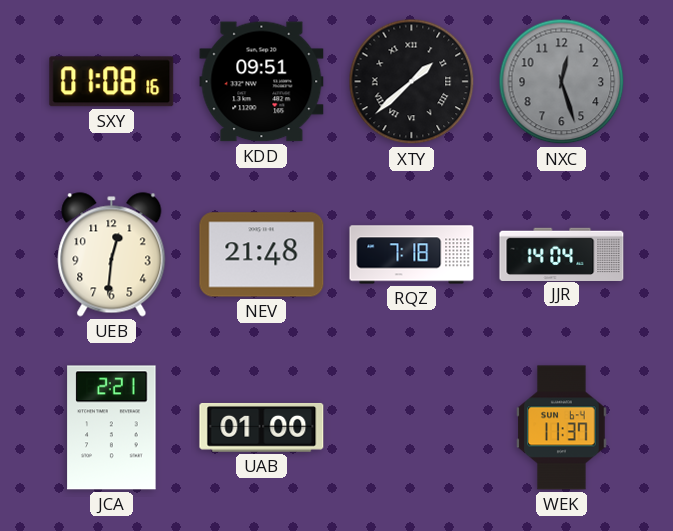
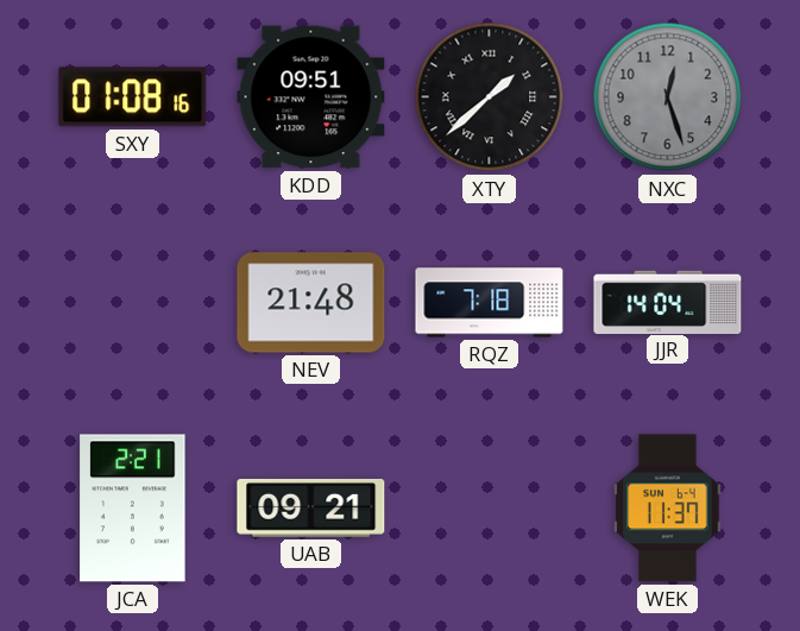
UEB: 12:31 -> none
UAB: 01:00 -> 09:21
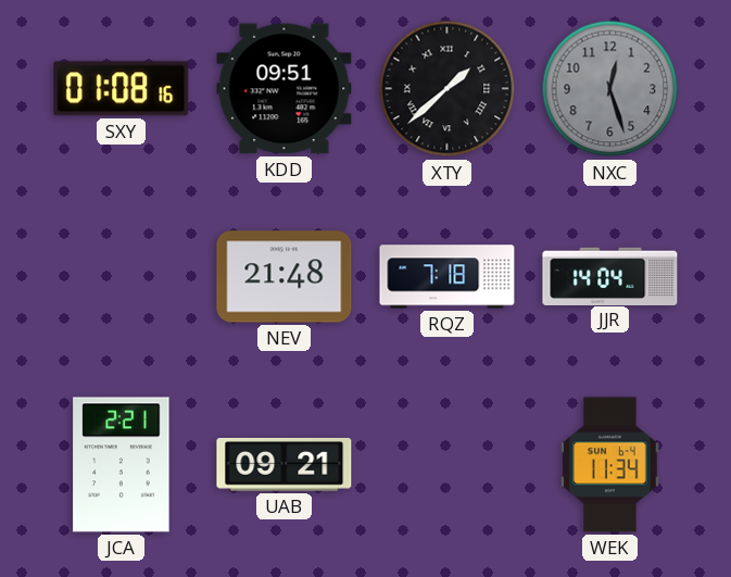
WEK: 11:37 -> 11:34
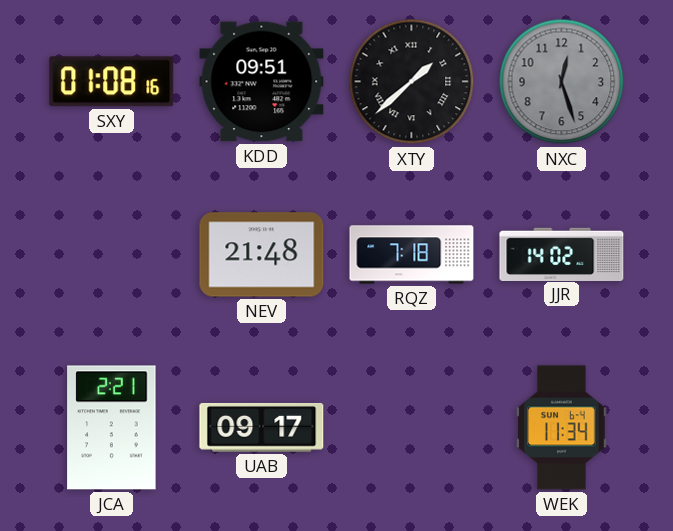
JJR: 14:04 -> 14:02
UAB: 09:21 -> 09:17
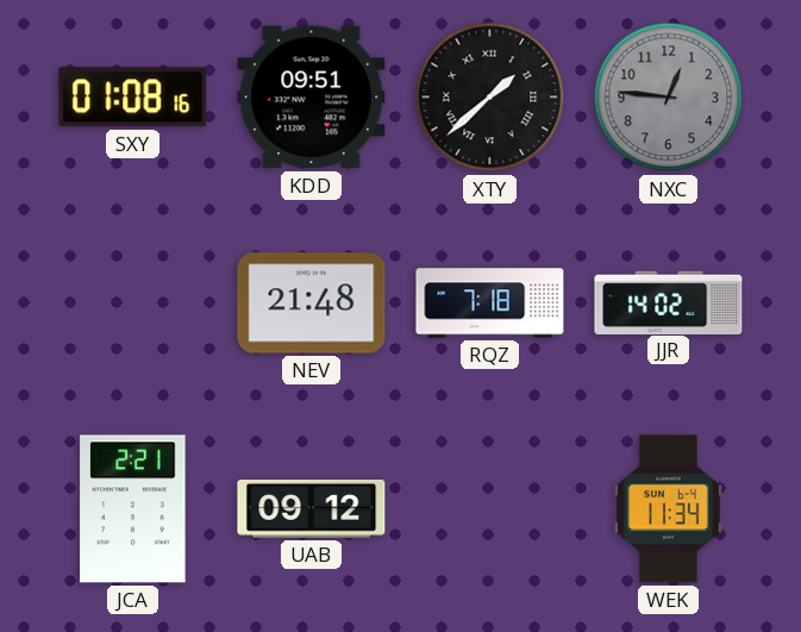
NXC: 12:27 -> 12:46
UAB: 09:17 -> 09:12
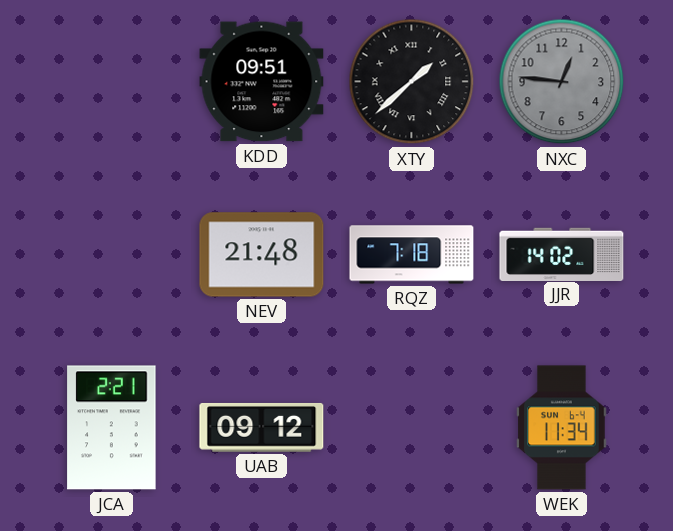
SXY: 01:08 -> none
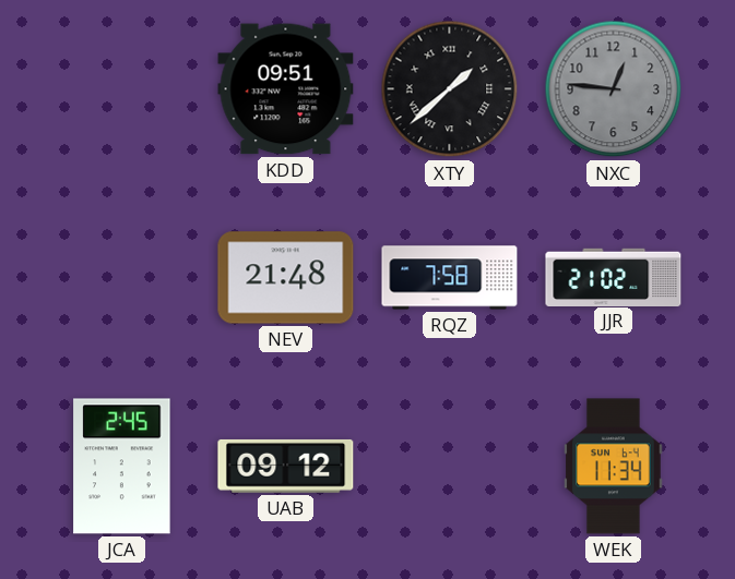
RQZ: 7:18 -> 7:58
JJR: 14:02 -> 21:02
JCA: 2:21 -> 2:45
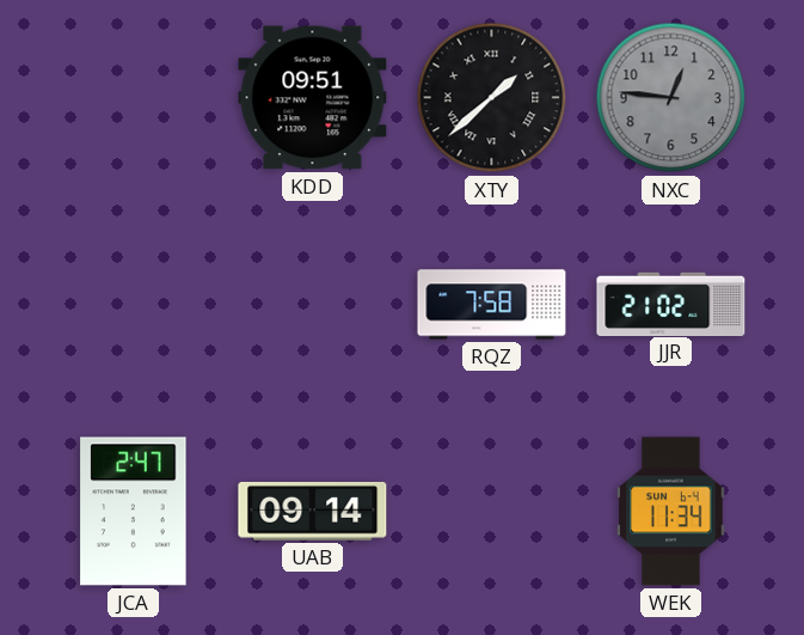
NEV: 21:48 -> none
JCA: 2:45 -> 2:47
UAB: 09:12 -> 09:14
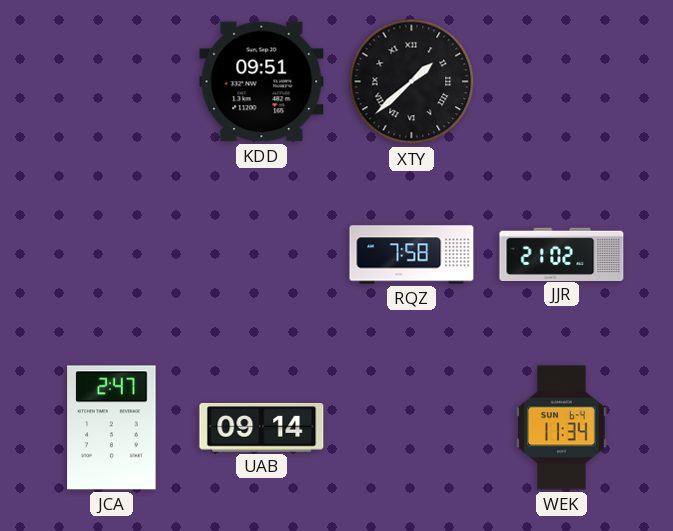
NXC: 12:46 -> none
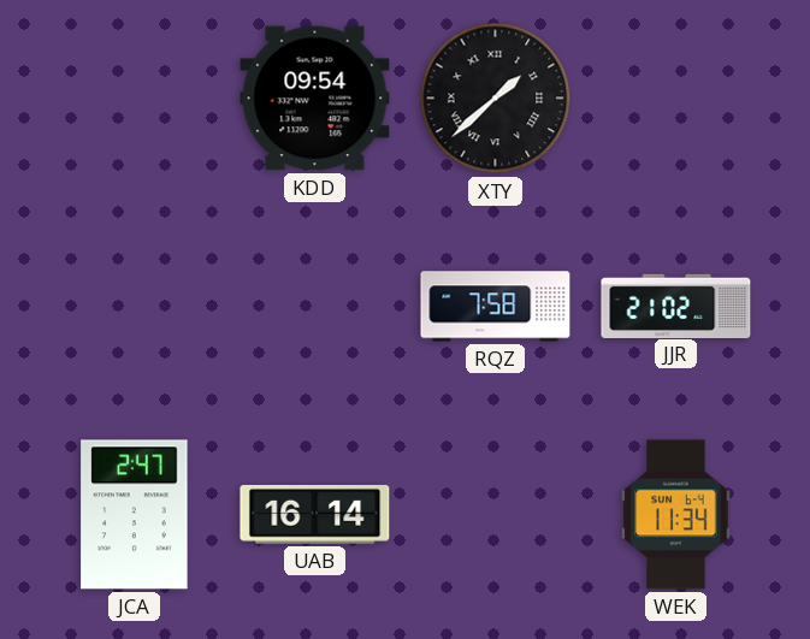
KDD: 09:51 -> 09:54
UAB: 09:14 -> 16:14
